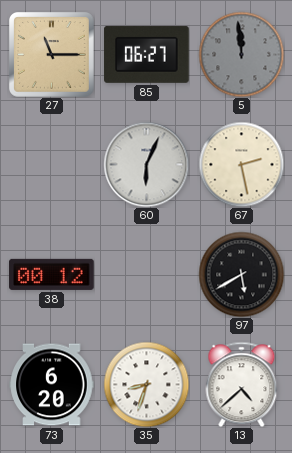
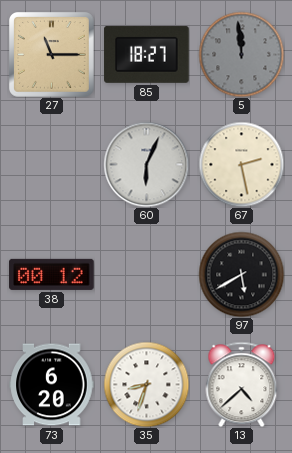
85: 06:27 -> 18:27
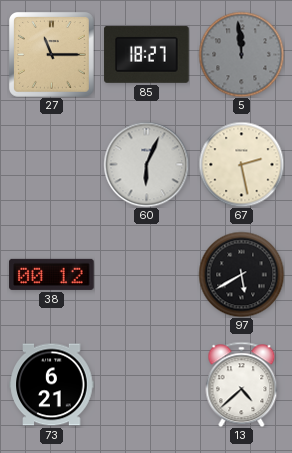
73: 6:20 -> 6:21
35: 8:33 -> none
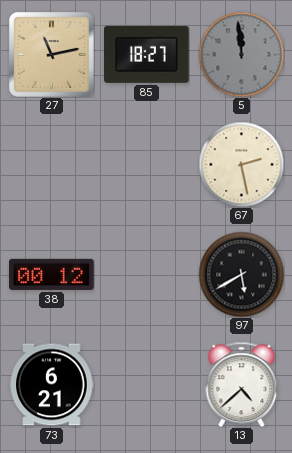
27: 11:15 -> 11:13
60: 6:04 -> none
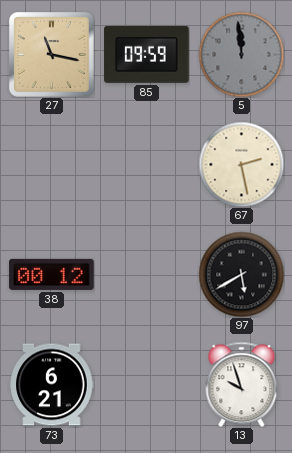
27: 11:13 -> 11:17
85: 18:27 -> 09:59
13: 4:38 -> 9:57
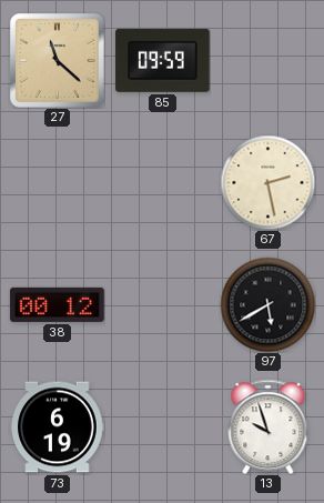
27: 11:17 -> 11:22
5: 11:59 -> none
73: 6:21 -> 6:19
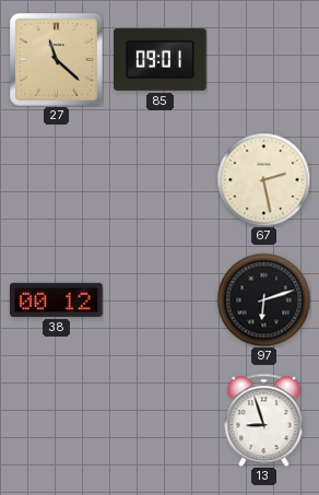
85: 09:59 -> 09:01
97: 5:40 -> 6:12
73: 6:19 -> none
13: 9:57 -> 8:57
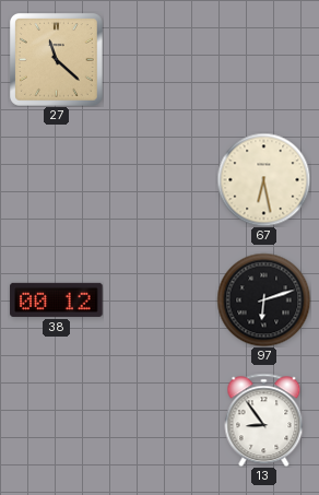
85: 09:01 -> none
67: 2:28 -> 6:28
13: 8:57 -> 8:54
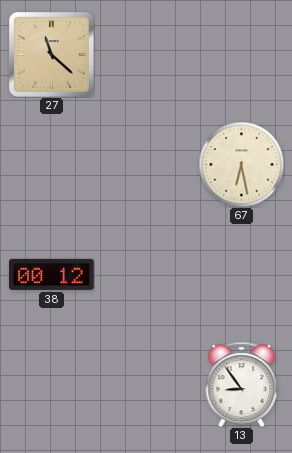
97: 6:12 -> none
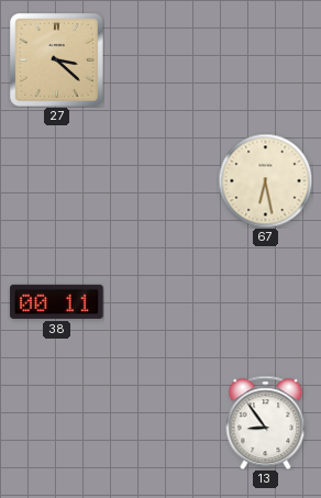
27: 11:22 -> 3:22
38: 00:12 -> 00:11
